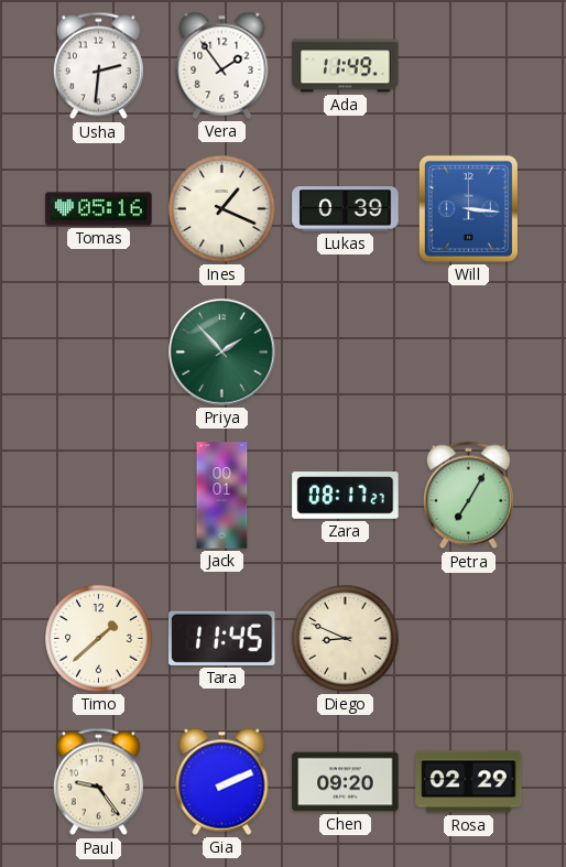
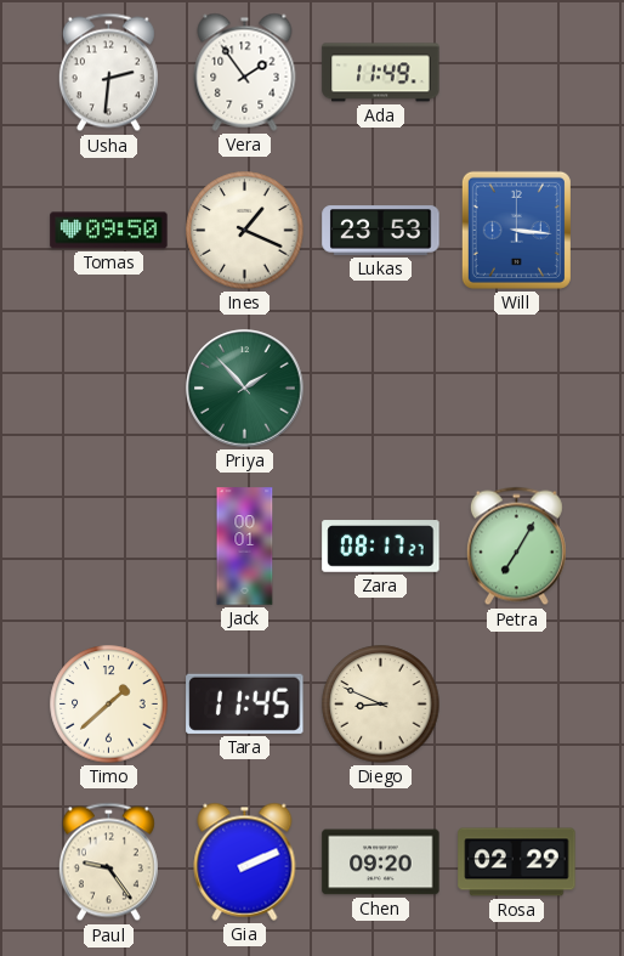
Tomas: 05:16 -> 09:50
Lukas: 0:39 -> 23:53
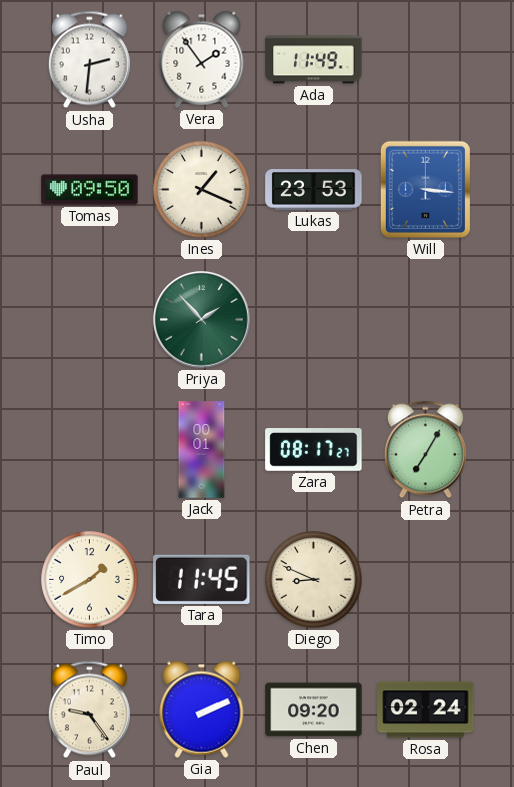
Timo: 1:38 -> 1:40
Rosa: 02:29 -> 02:24
